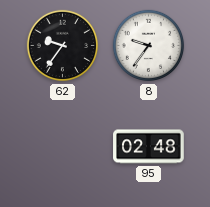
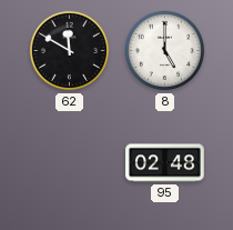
62: 9:36 -> 11:50
8: 9:36 -> 5:00
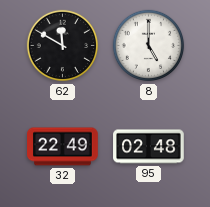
32: none -> 22:49
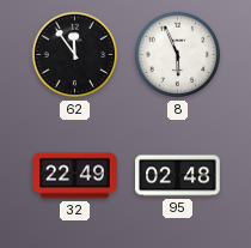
62: 11:50 -> 11:54
8: 5:00 -> 5:56
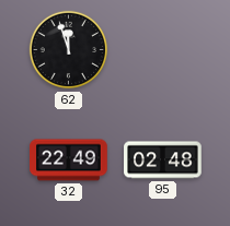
62: 11:54 -> 11:57
8: 5:56 -> none
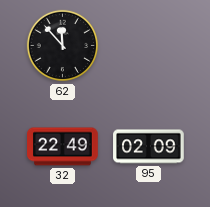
62: 11:57 -> 11:53
95: 02:48 -> 02:09
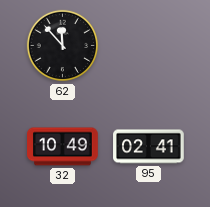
32: 22:49 -> 10:49
95: 02:09 -> 02:41
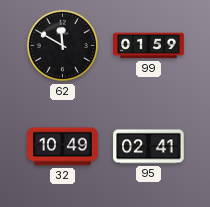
62: 11:53 -> 11:50
99: none -> 01:59
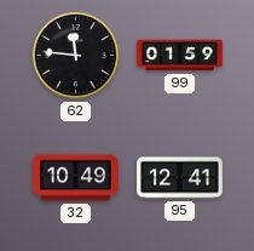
62: 11:50 -> 11:46
95: 02:41 -> 12:41
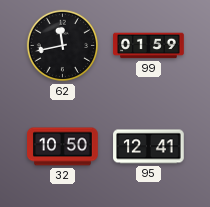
62: 11:46 -> 11:43
32: 10:49 -> 10:50
